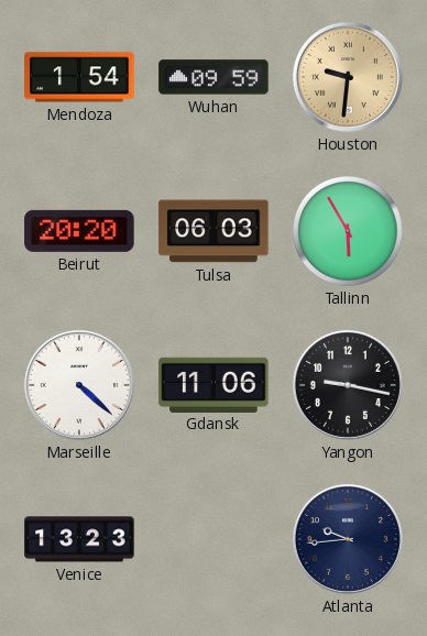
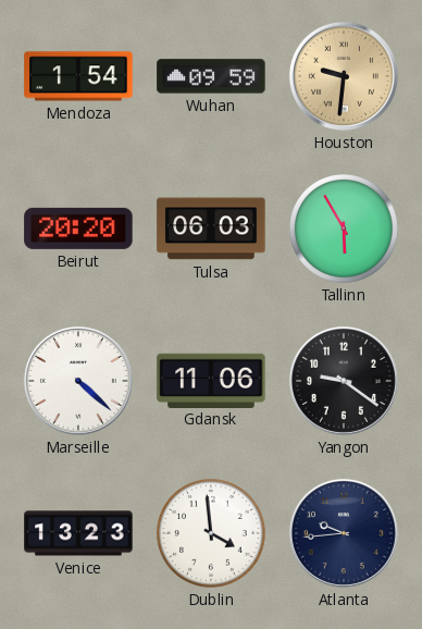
Yangon: 9:17 -> 9:21
Dublin: none -> 3:59
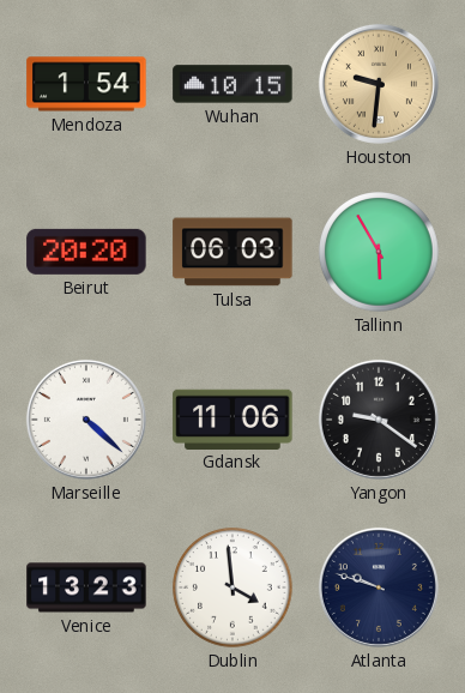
Wuhan: 09:59 -> 10:15
Atlanta: 9:44 -> 9:48
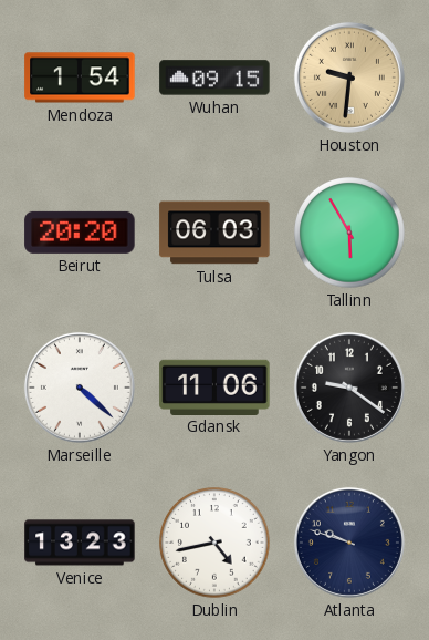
Wuhan: 10:15 -> 09:15
Dublin: 3:59 -> 4:43
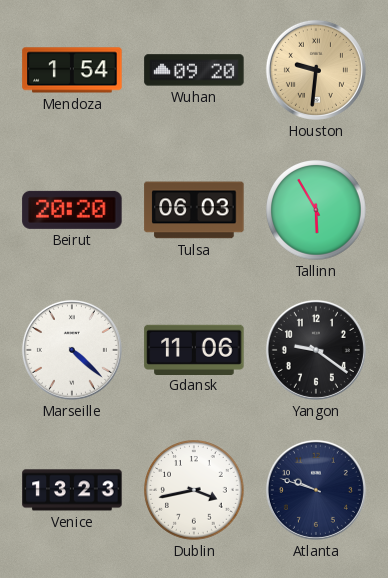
Wuhan: 09:15 -> 09:20
Dublin: 4:43 -> 3:43
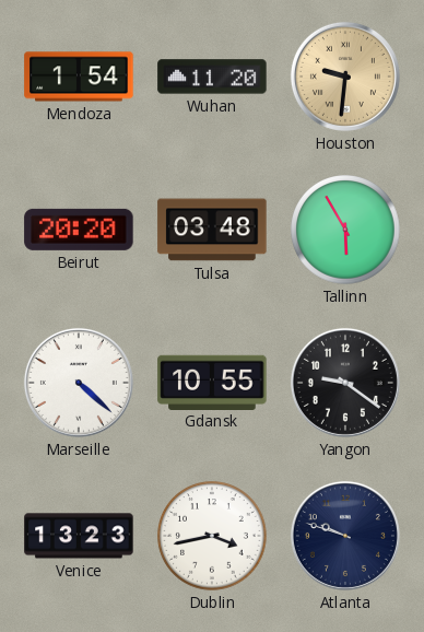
Wuhan: 09:20 -> 11:20
Tulsa: 06:03 -> 03:48
Gdansk: 11:06 -> 10:55
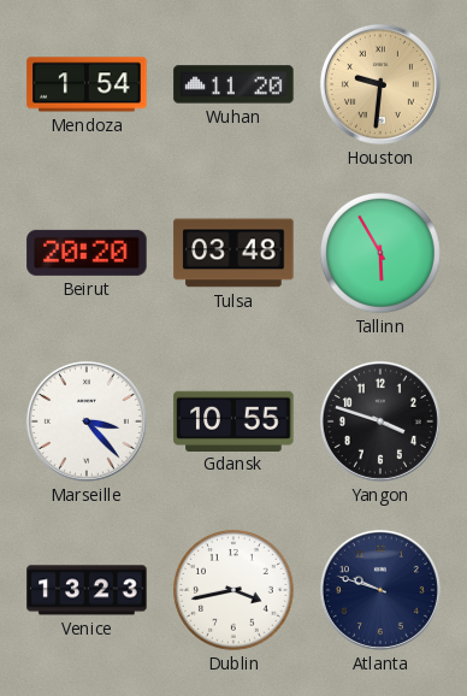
Marseille: 4:22 -> 3:23
Yangon: 9:21 -> 3:48
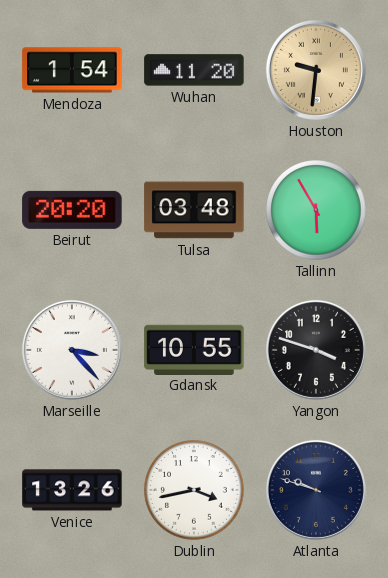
Venice: 13:23 -> 13:26
